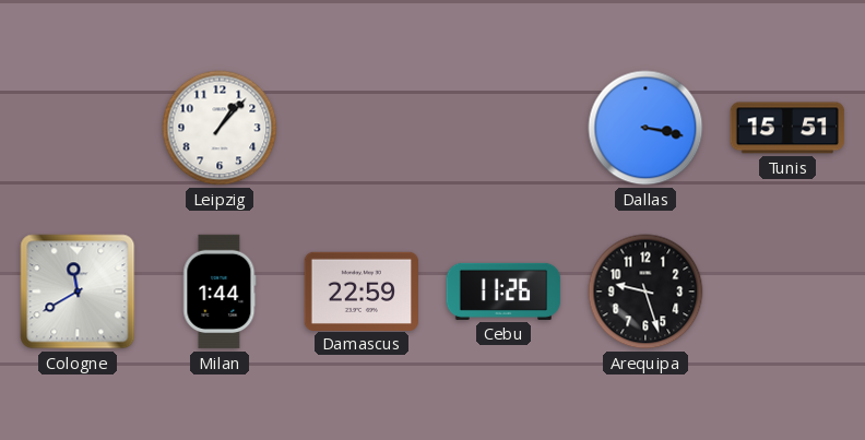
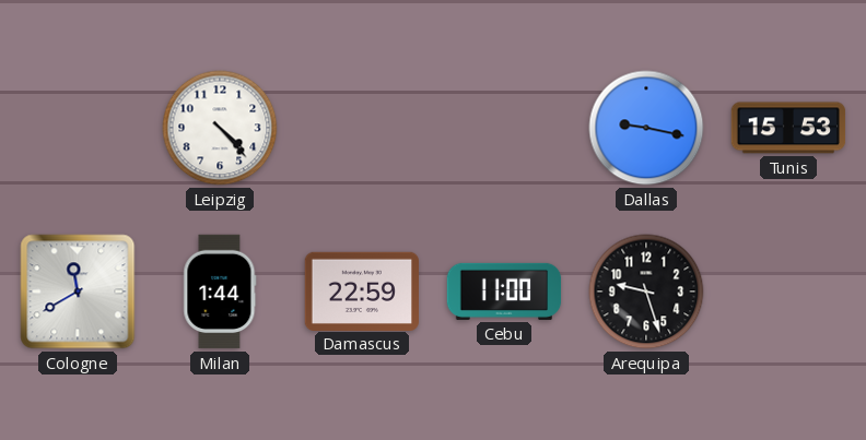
Leipzig: 1:07 -> 4:23
Dallas: 3:17 -> 9:17
Tunis: 15:51 -> 15:53
Cebu: 11:26 -> 11:00
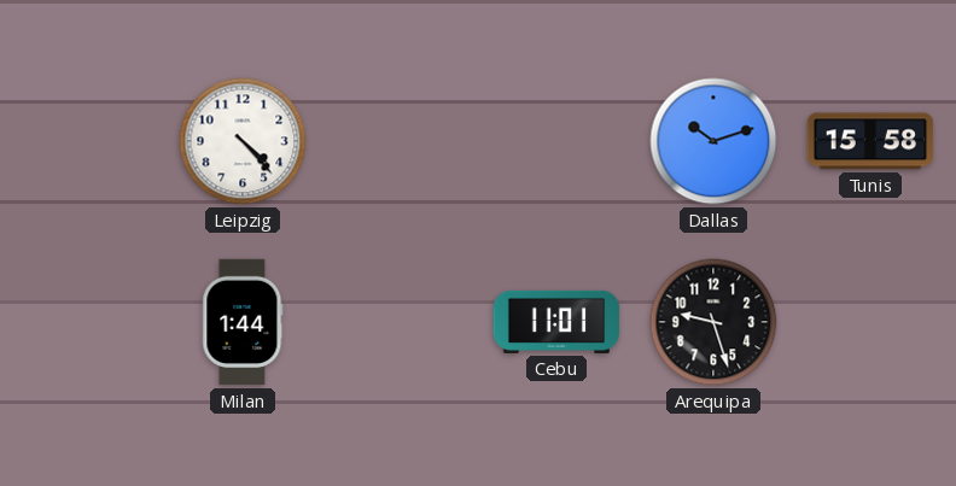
Dallas: 9:17 -> 10:12
Tunis: 15:53 -> 15:58
Cologne: 11:40 -> none
Damascus: 22:59 -> none
Cebu: 11:00 -> 11:01
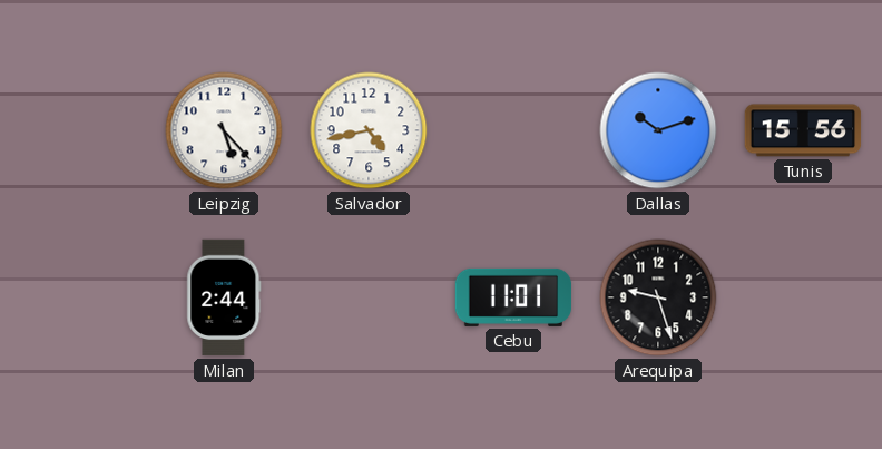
Leipzig: 4:23 -> 5:23
Salvador: none -> 4:43
Tunis: 15:58 -> 15:56
Milan: 1:44 -> 2:44
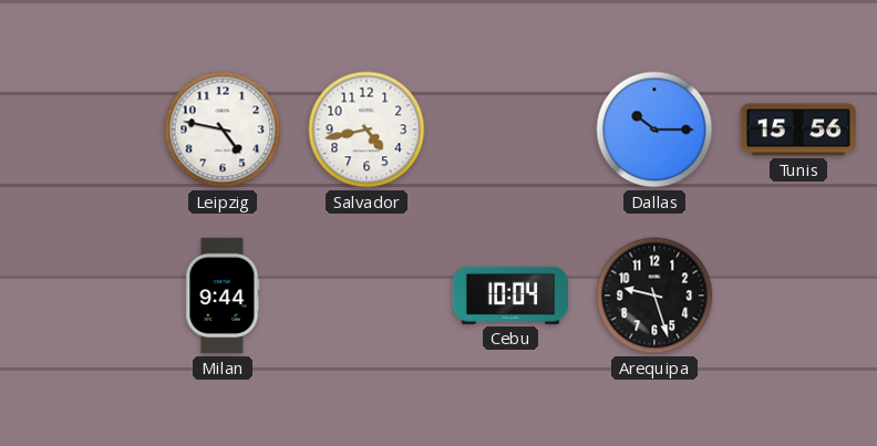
Leipzig: 5:23 -> 4:47
Dallas: 10:12 -> 10:15
Milan: 2:44 -> 9:44
Cebu: 11:01 -> 10:04
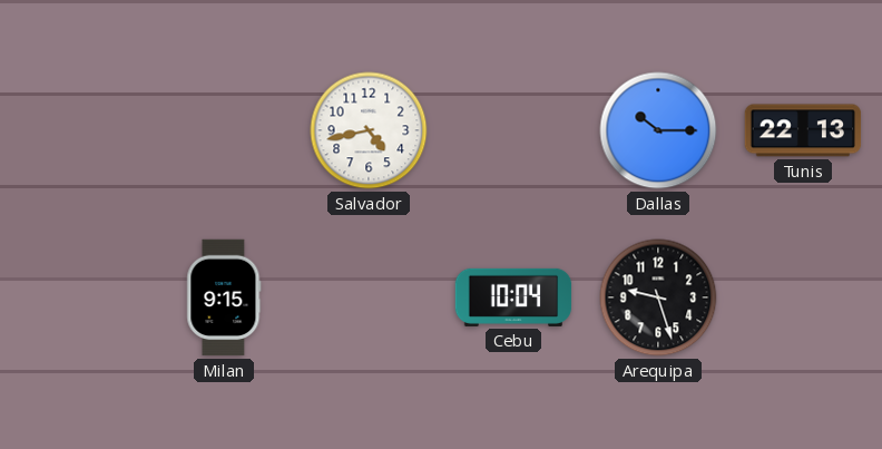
Leipzig: 4:47 -> none
Tunis: 15:56 -> 22:13
Milan: 9:44 -> 9:15
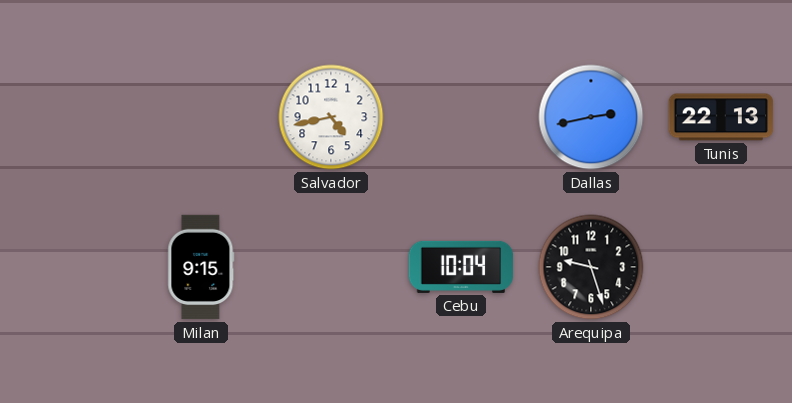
Dallas: 10:15 -> 2:43
